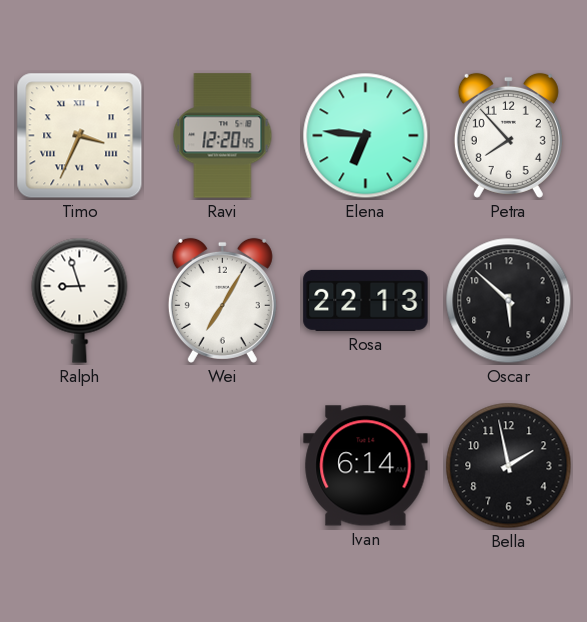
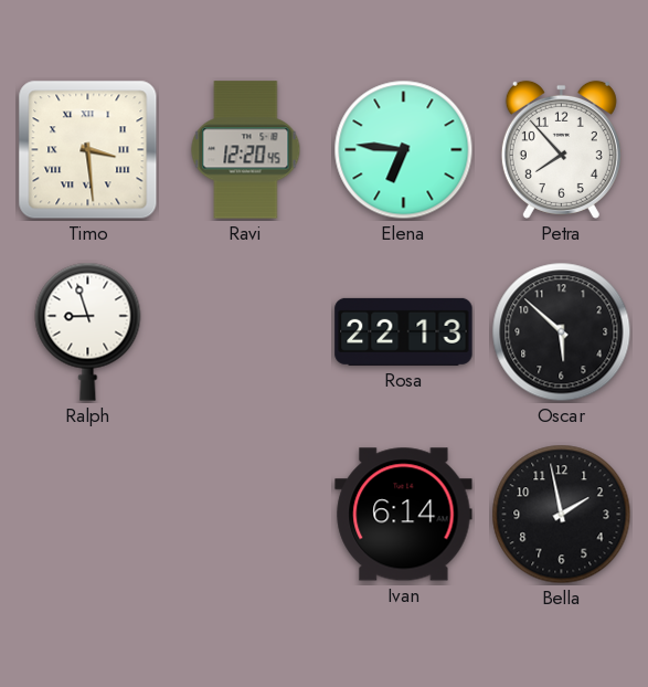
Timo: 3:34 -> 3:29
Wei: 7:05 -> none
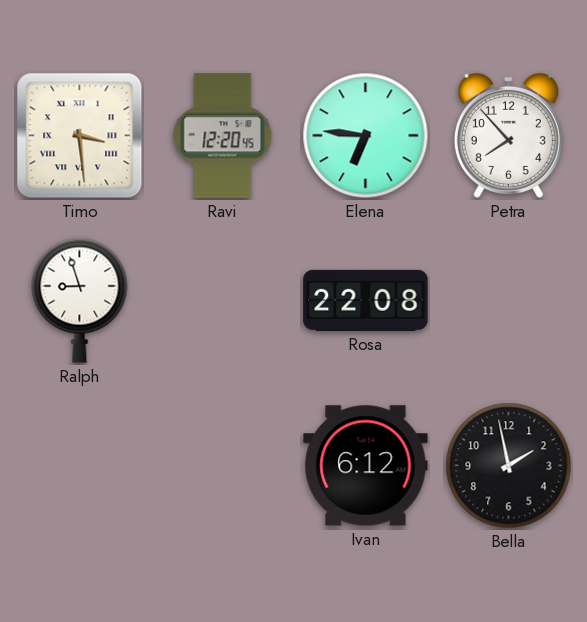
Rosa: 22:13 -> 22:08
Oscar: 5:52 -> none
Ivan: 6:14 -> 6:12
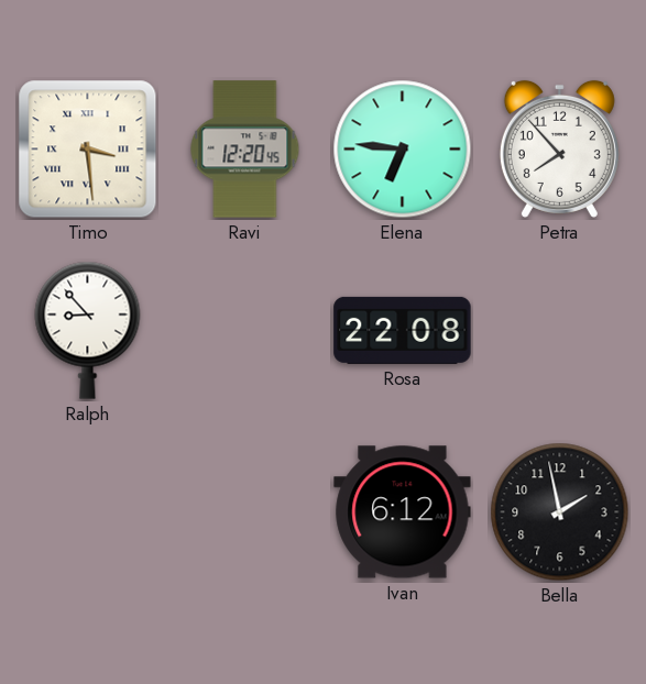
Ralph: 8:57 -> 8:53
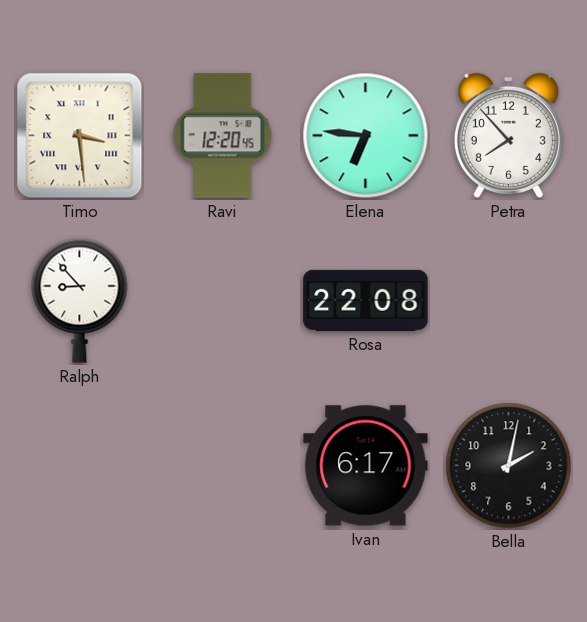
Ivan: 6:12 -> 6:17
Bella: 1:58 -> 2:02
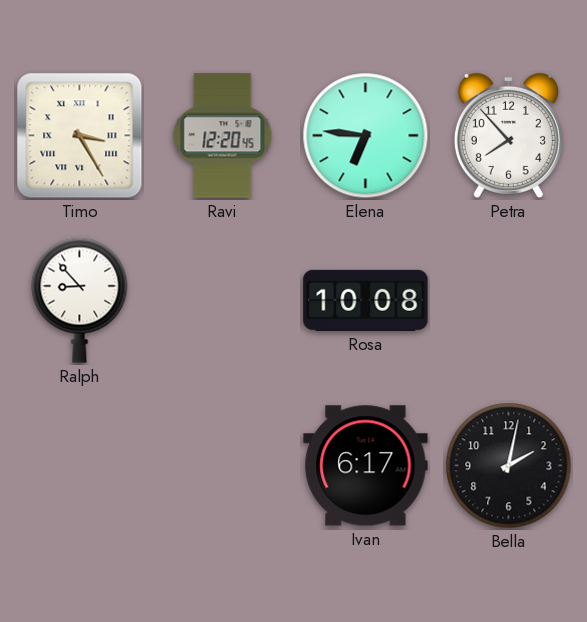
Timo: 3:29 -> 3:25
Rosa: 22:08 -> 10:08
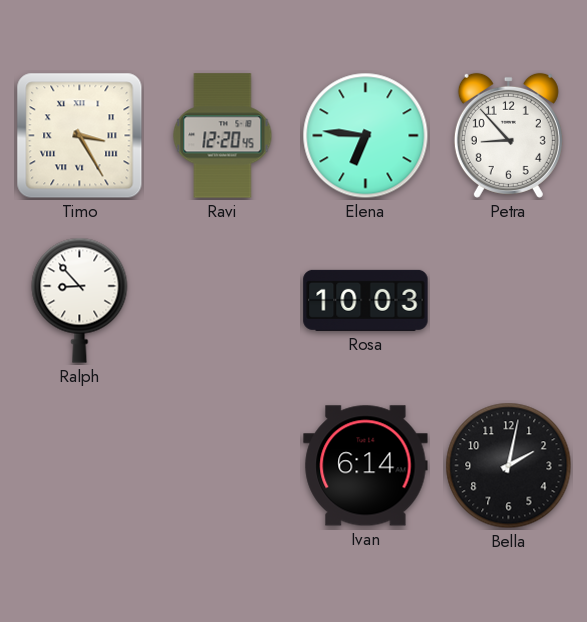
Petra: 7:53 -> 8:53
Rosa: 10:08 -> 10:03
Ivan: 6:17 -> 6:14
